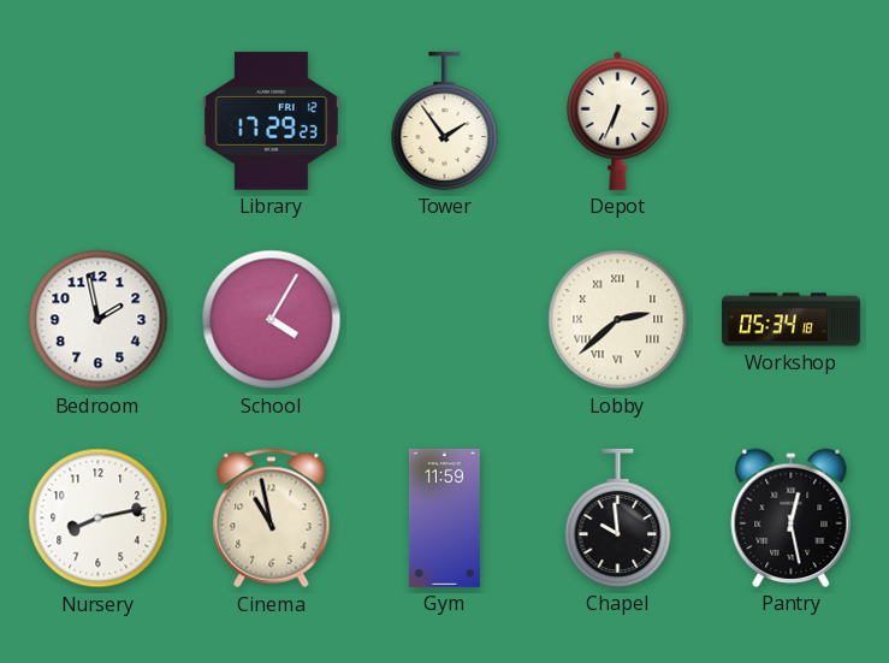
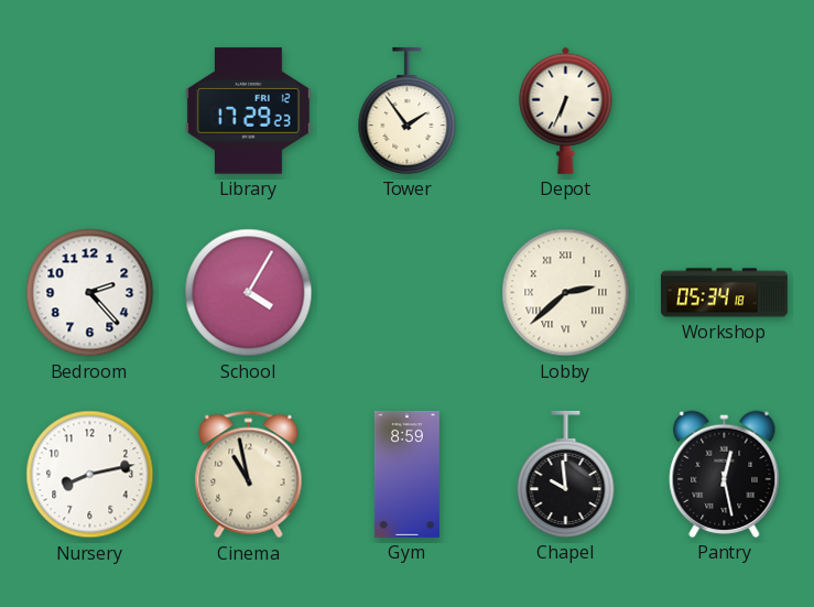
Bedroom: 1:58 -> 2:23
Gym: 11:59 -> 8:59
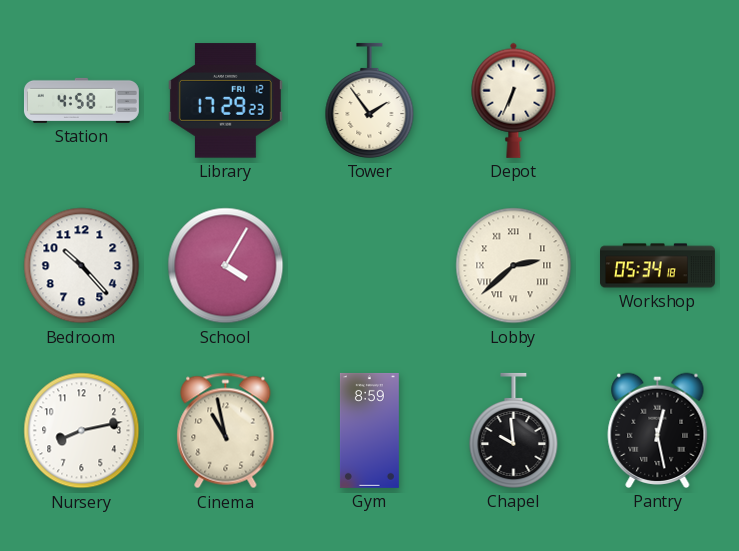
Station: none -> 4:58
Bedroom: 2:23 -> 10:23
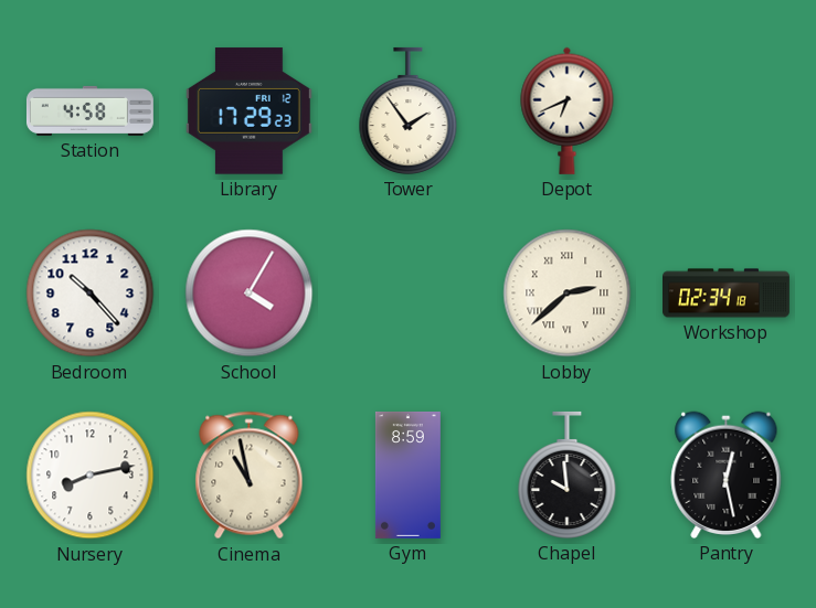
Depot: 6:34 -> 6:41
Workshop: 05:34 -> 02:34
